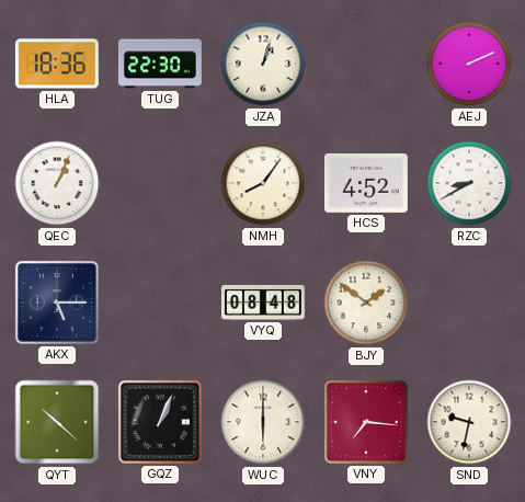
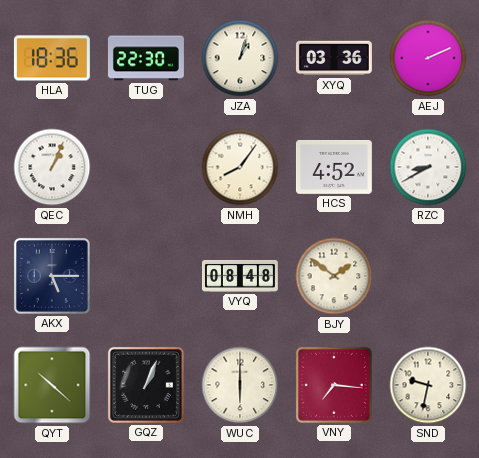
XYQ: none -> 03:36
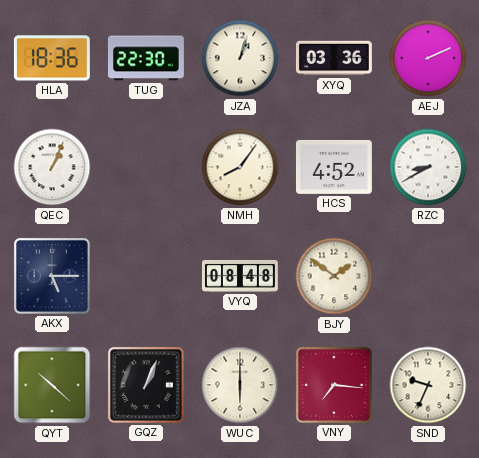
SND: 9:32 -> 9:34
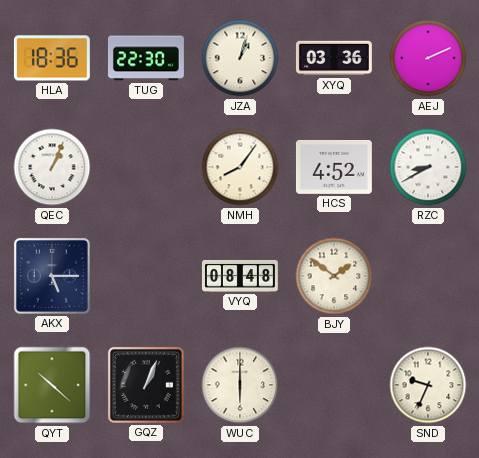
VNY: 7:16 -> none
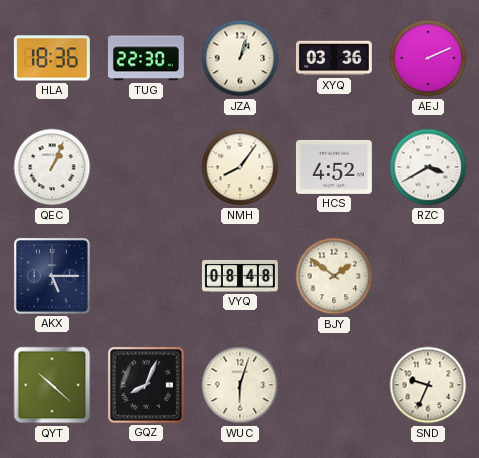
RZC: 8:40 -> 3:40
GQZ: 1:04 -> 8:04
WUC: 6:00 -> 6:03
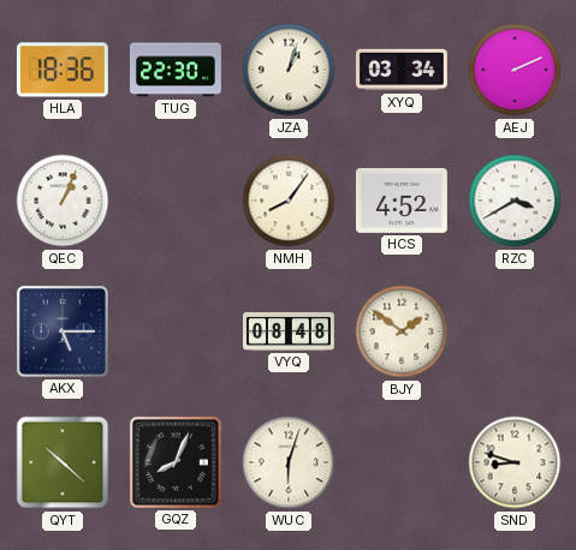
XYQ: 03:36 -> 03:34
SND: 9:34 -> 8:48
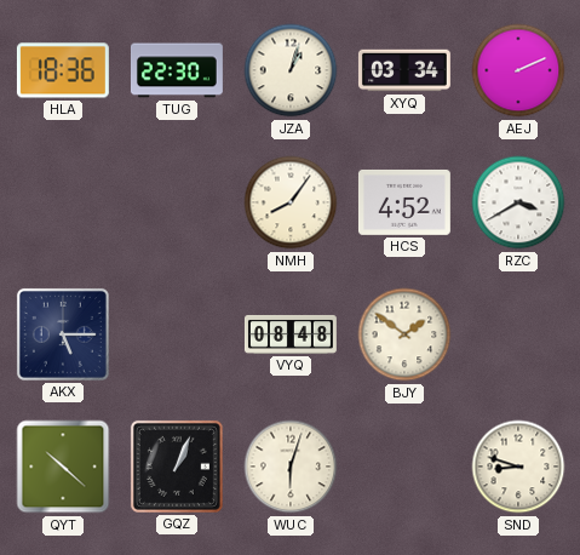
QEC: 1:04 -> none
GQZ: 8:04 -> 1:04
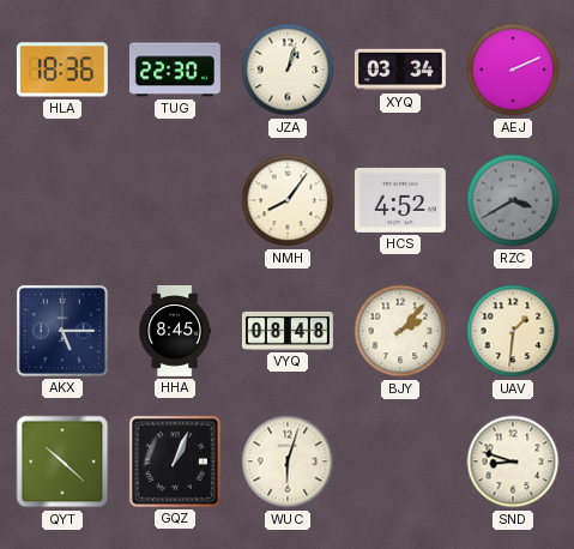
RZC dial: white -> grey
HHA: none -> 8:45
BJY: 1:51 -> 2:07
UAV: none -> 1:31
